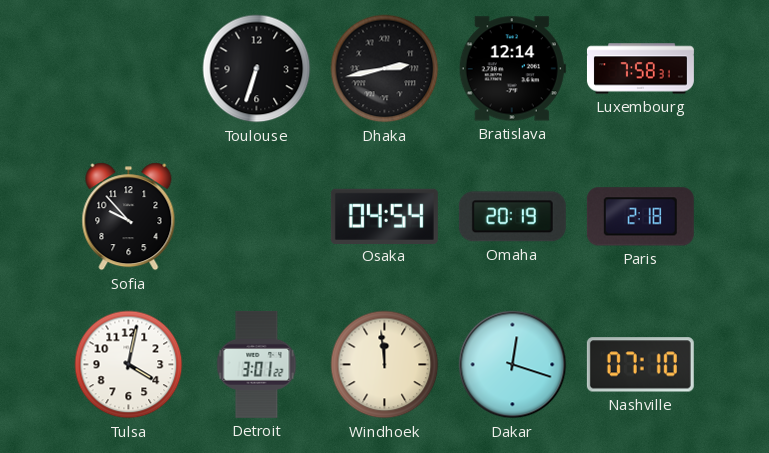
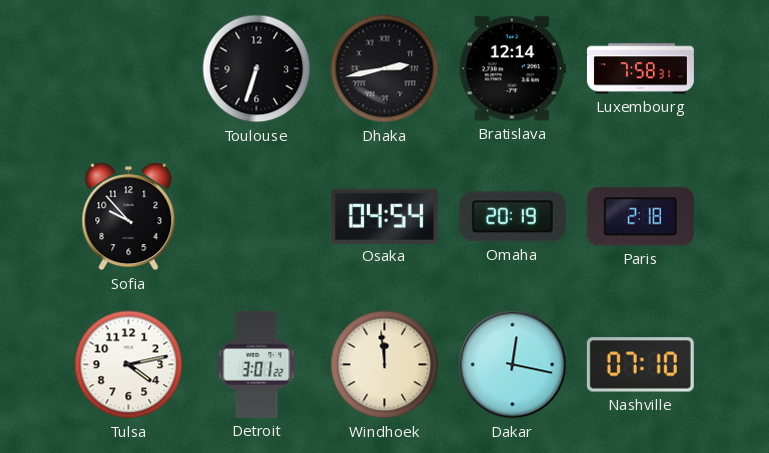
Tulsa: 4:02 -> 4:13
Dakar: 12:18 -> 12:17
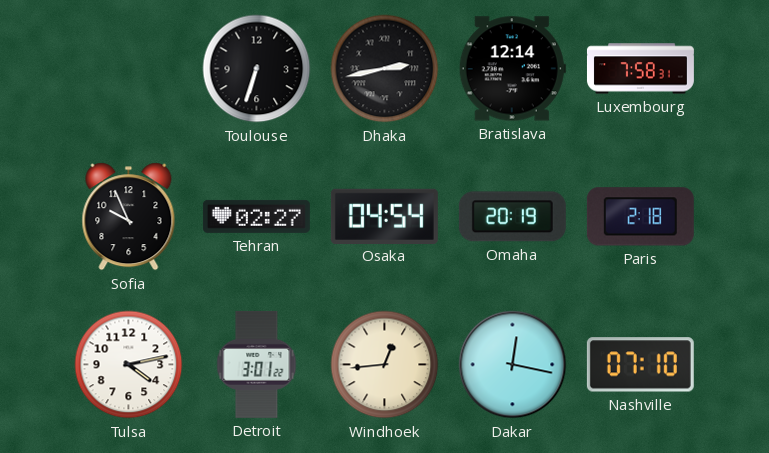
Sofia: 9:53 -> 9:56
Tehran: none -> 02:27
Windhoek: 11:59 -> 12:44
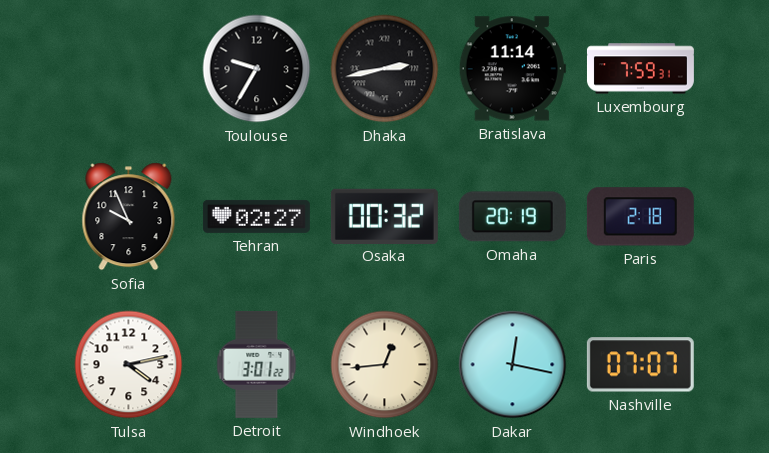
Toulouse: 6:33 -> 9:35
Bratislava: 12:14 -> 11:14
Luxembourg: 7:58 -> 7:59
Osaka: 04:54 -> 00:32
Nashville: 07:10 -> 07:07
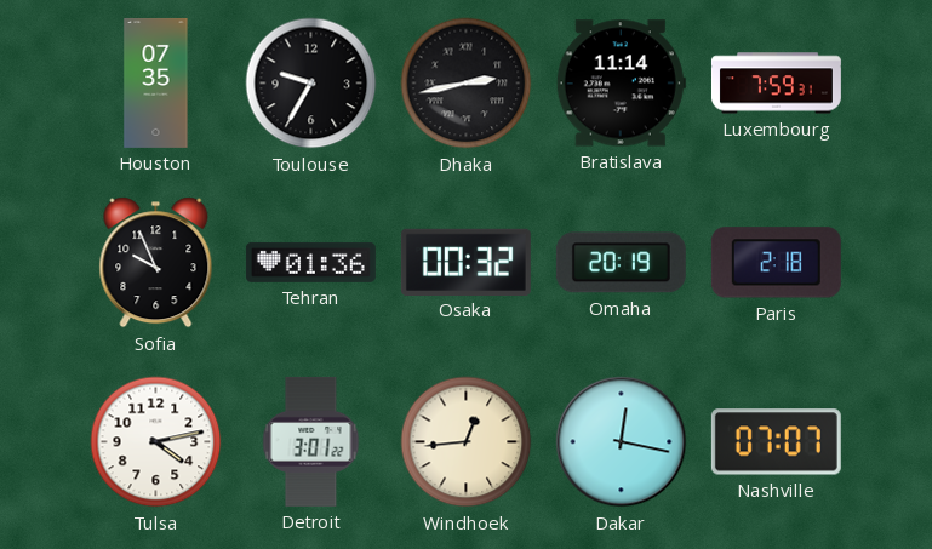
Houston: none -> 07:35
Tehran: 02:27 -> 01:36
